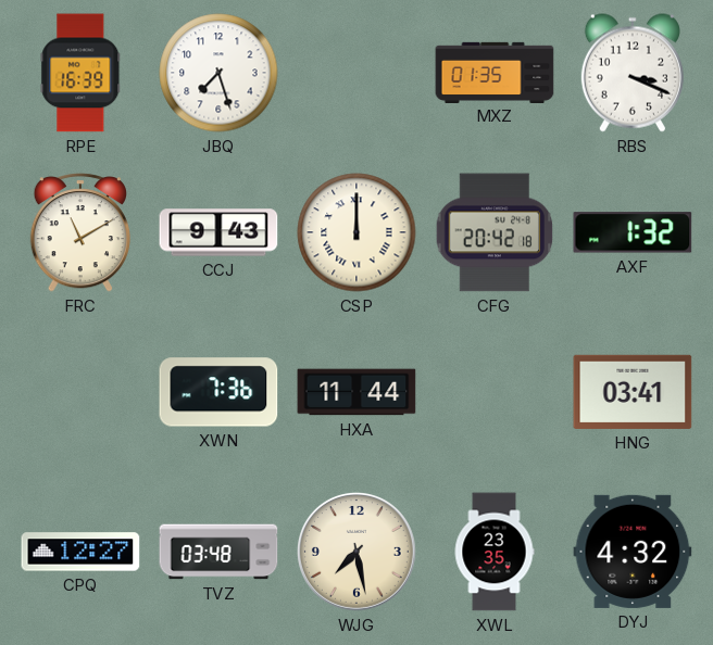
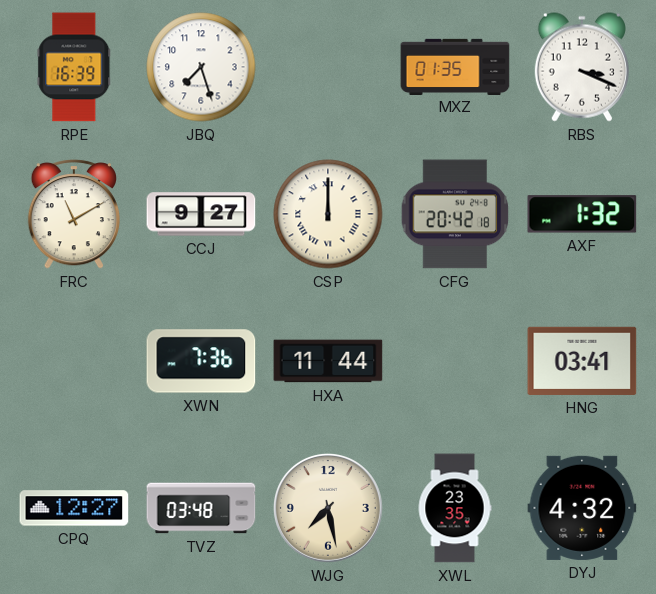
CCJ: 9:43 -> 9:27
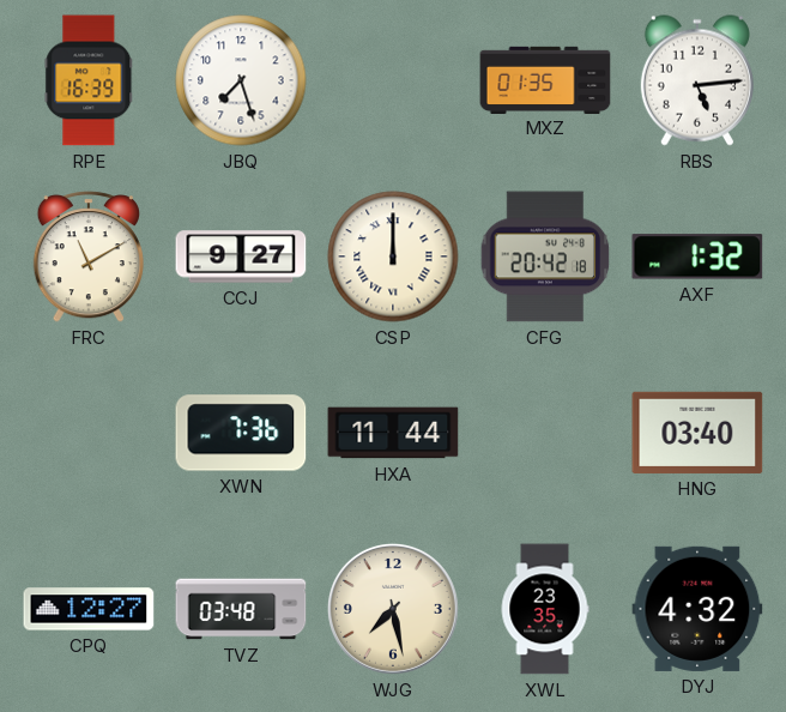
RBS: 3:19 -> 5:14
HNG: 03:41 -> 03:40
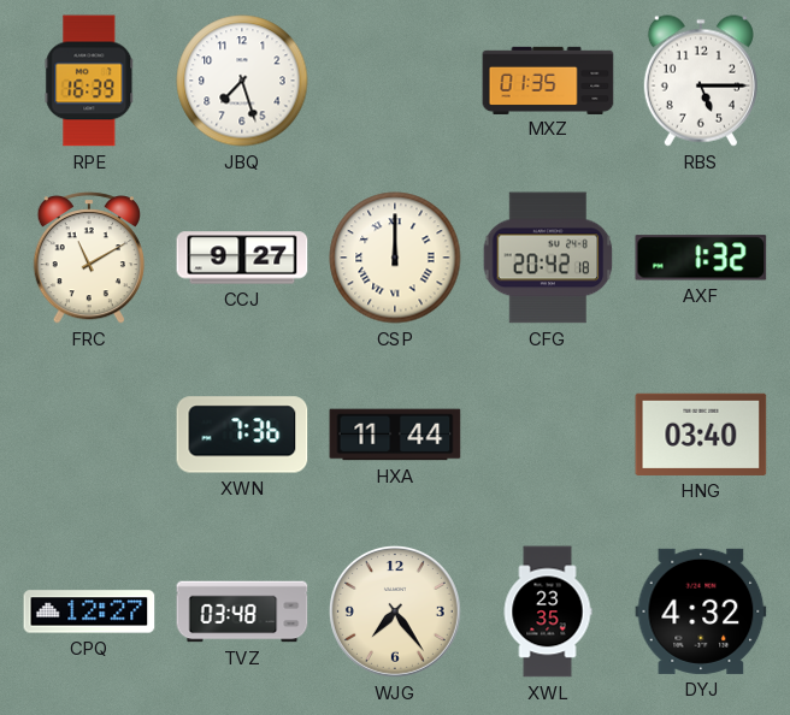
RBS: 5:14 -> 5:15
WJG: 7:28 -> 7:24
